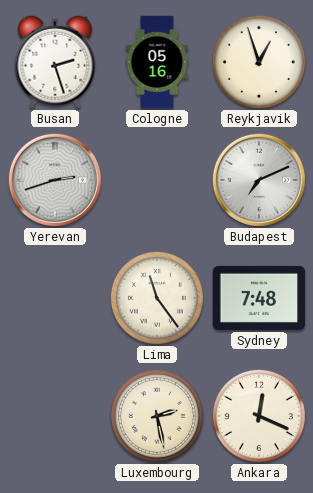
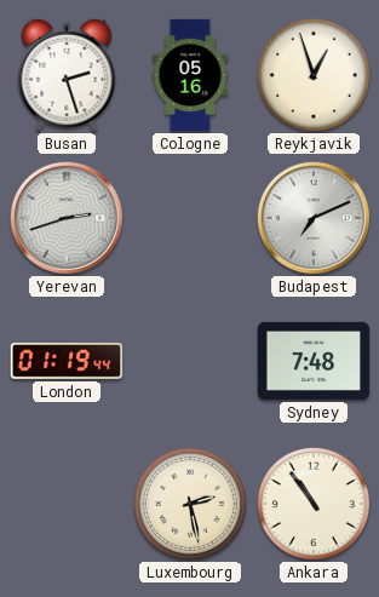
London: none -> 01:19
Lima: 11:24 -> none
Ankara: 12:19 -> 10:54
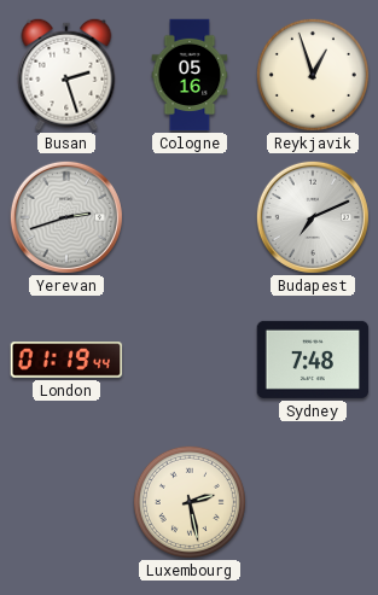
Ankara: 10:54 -> none
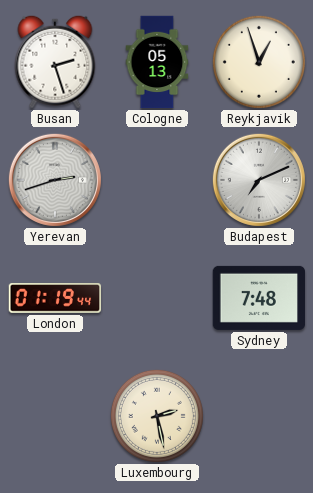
Cologne: 05:16 -> 05:13
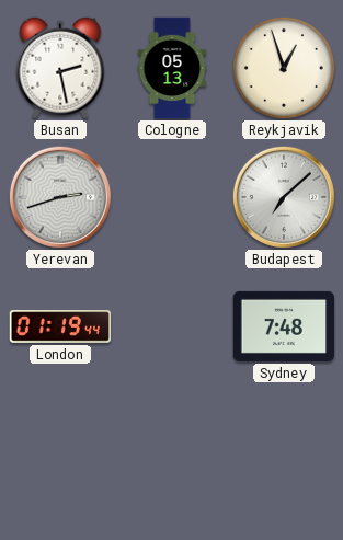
Busan: 2:27 -> 2:28
Budapest: 7:11 -> 7:08
Luxembourg: 2:28 -> none
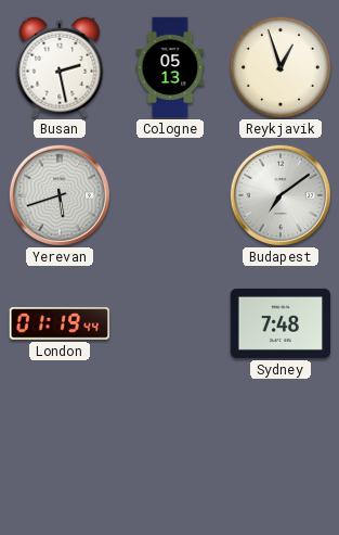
Yerevan: 2:42 -> 5:42
Budapest: 7:08 -> 7:09
